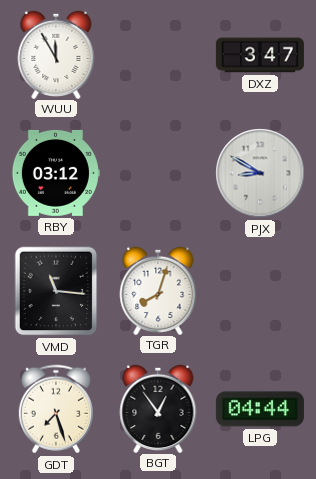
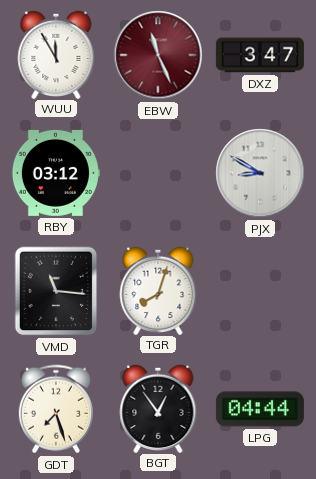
EBW: none -> 11:26
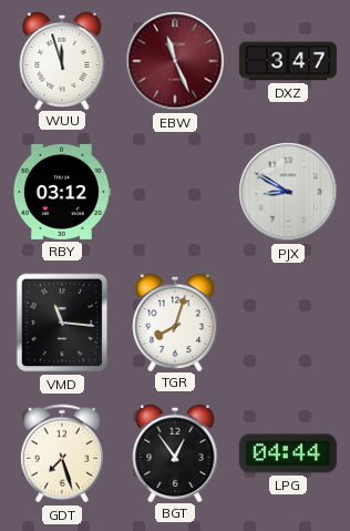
WUU: 11:55 -> 11:57
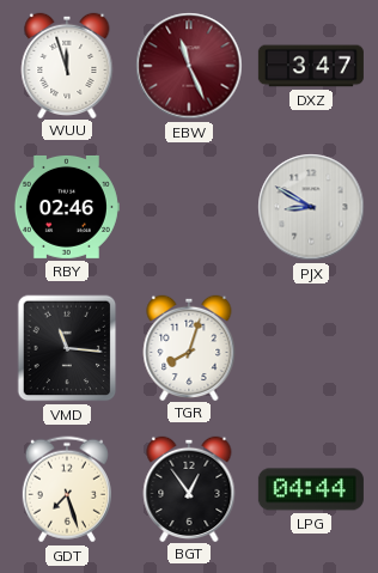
RBY: 03:12 -> 02:46
